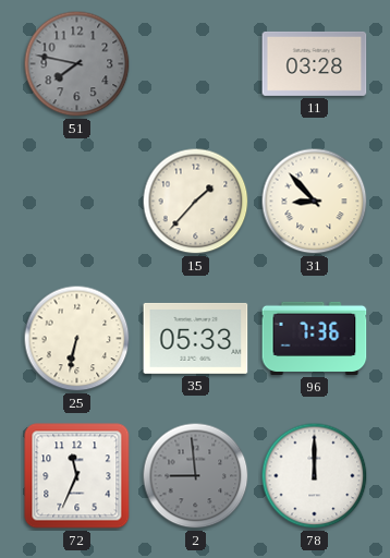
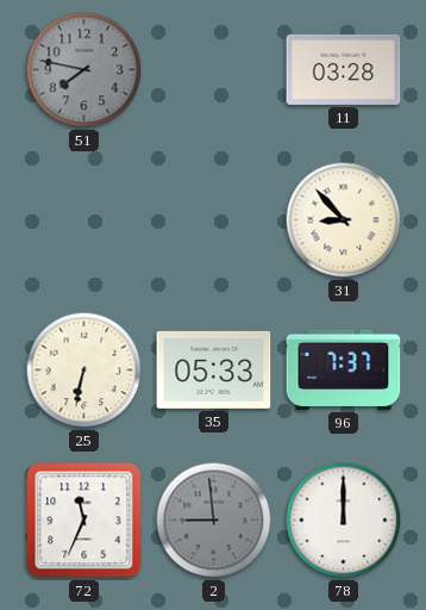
15: 1:37 -> none
96: 7:36 -> 7:37
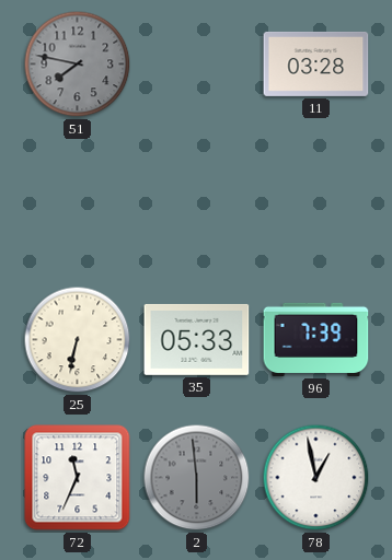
31: 8:53 -> none
96: 7:37 -> 7:39
2: 8:59 -> 5:59
78: 12:00 -> 12:58
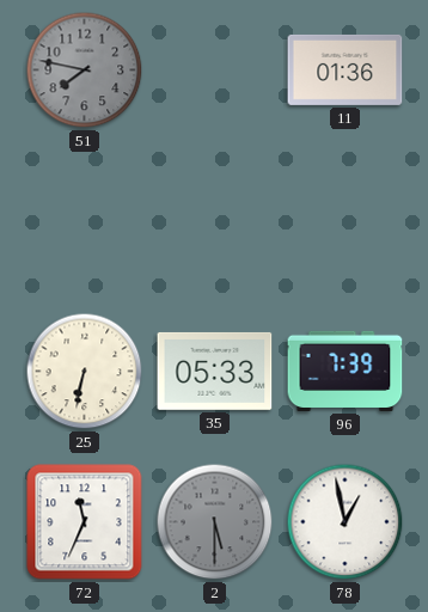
11: 03:28 -> 01:36
2: 5:59 -> 5:30
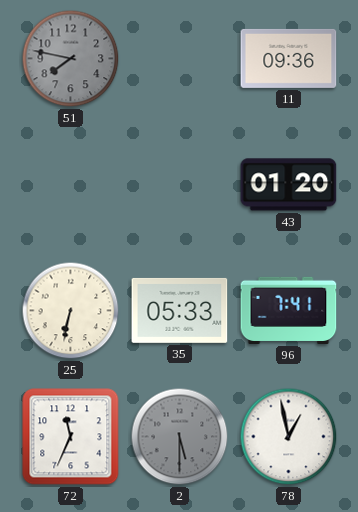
11: 01:36 -> 09:36
43: none -> 01:20
96: 7:39 -> 7:41
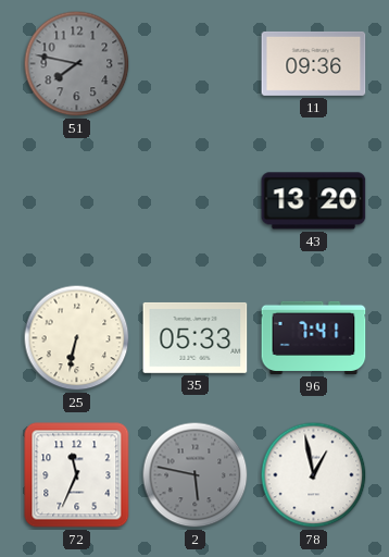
43: 01:20 -> 13:20
2: 5:30 -> 5:47
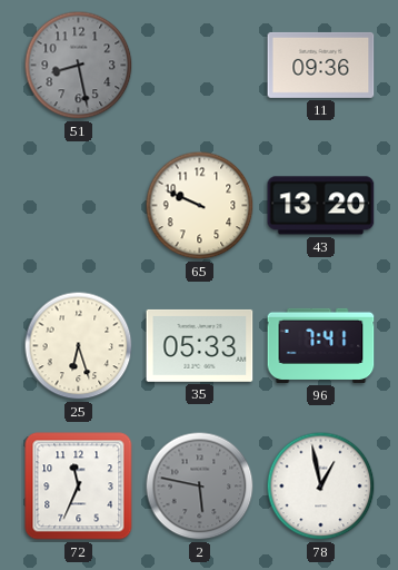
51: 7:47 -> 8:28
65: none -> 9:49
25: 6:32 -> 6:27
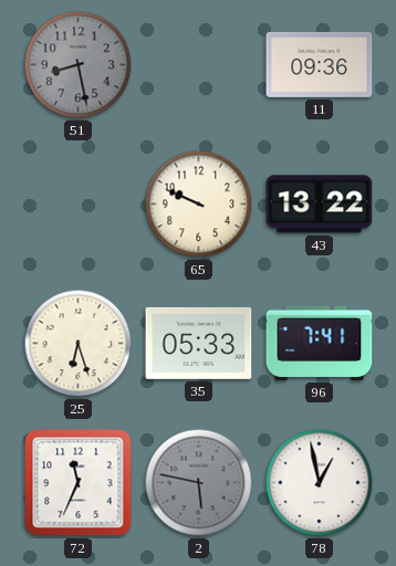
43: 13:20 -> 13:22
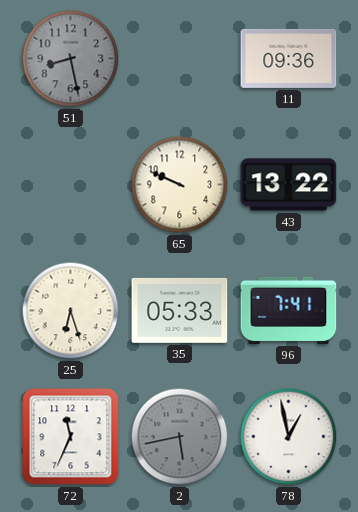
2: 5:47 -> 5:43
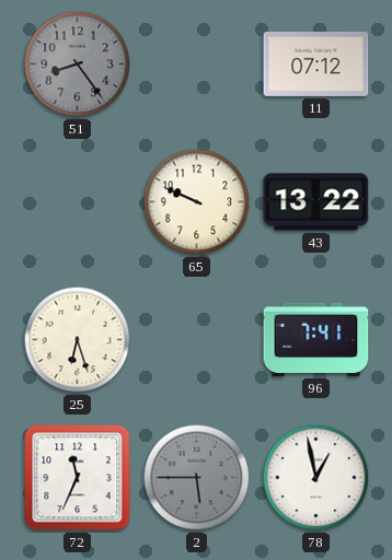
51: 8:28 -> 8:24
11: 09:36 -> 07:12
35: 05:33 -> none
2: 5:43 -> 5:45
